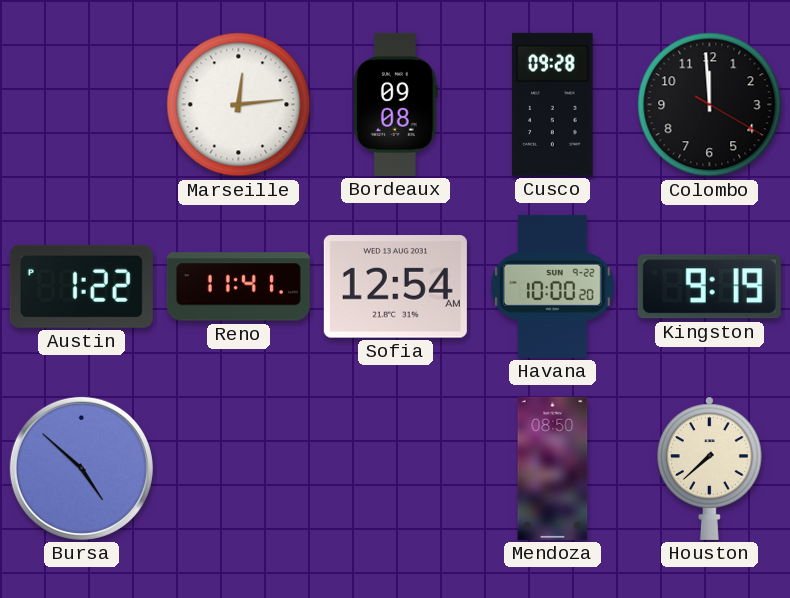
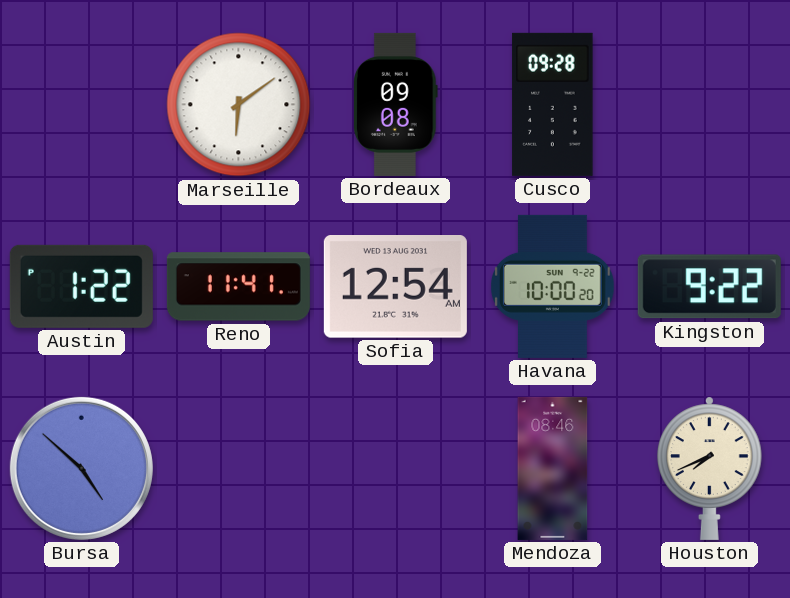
Marseille: 12:14 -> 6:09
Colombo: 11:59 -> none
Kingston: 9:19 -> 9:22
Mendoza: 08:50 -> 08:46
Houston: 7:38 -> 7:41
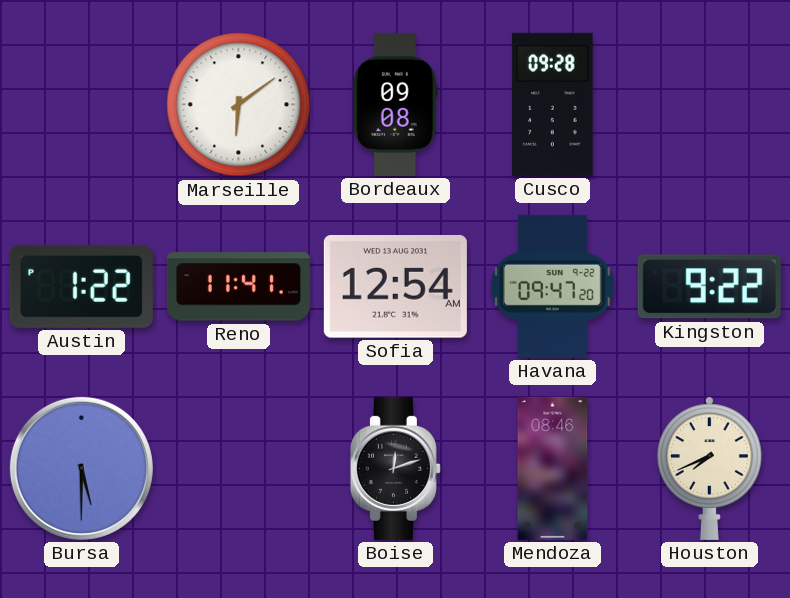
Havana: 10:00 -> 09:47
Bursa: 4:52 -> 5:30
Boise: none -> 12:12
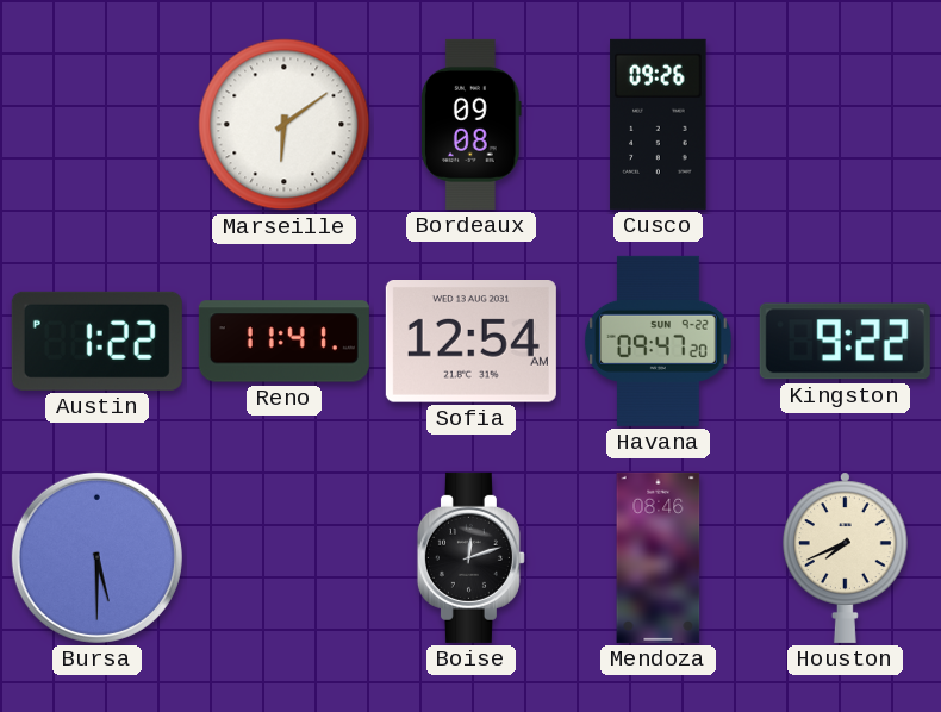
Cusco: 09:28 -> 09:26
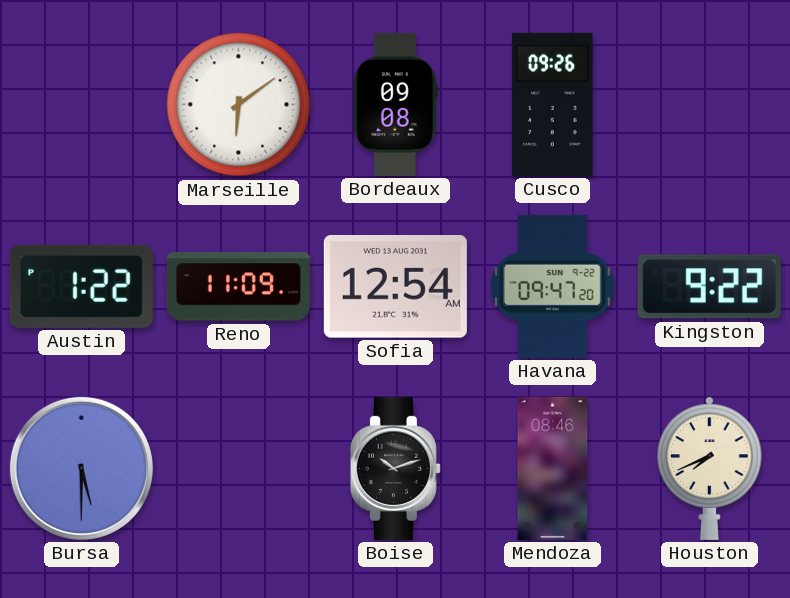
Reno: 11:41 -> 11:09
Boise: 12:12 -> 10:12
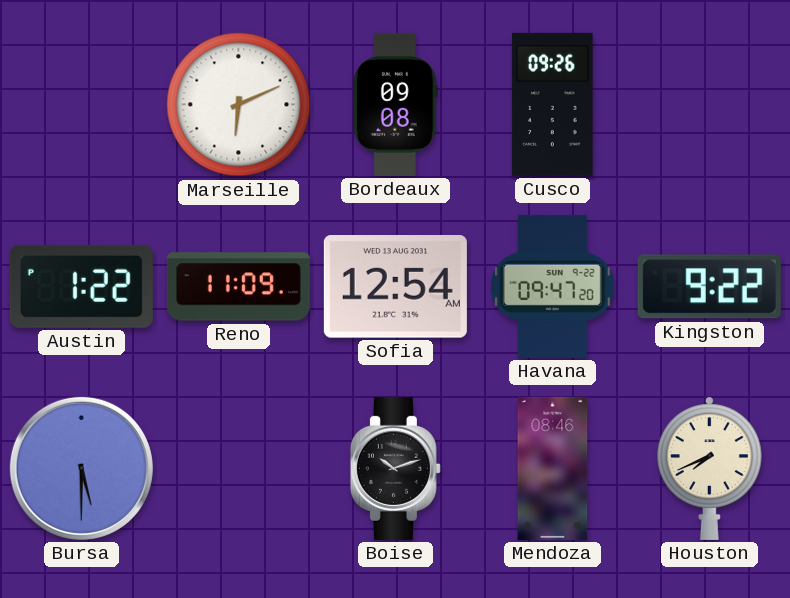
Marseille: 6:09 -> 6:11
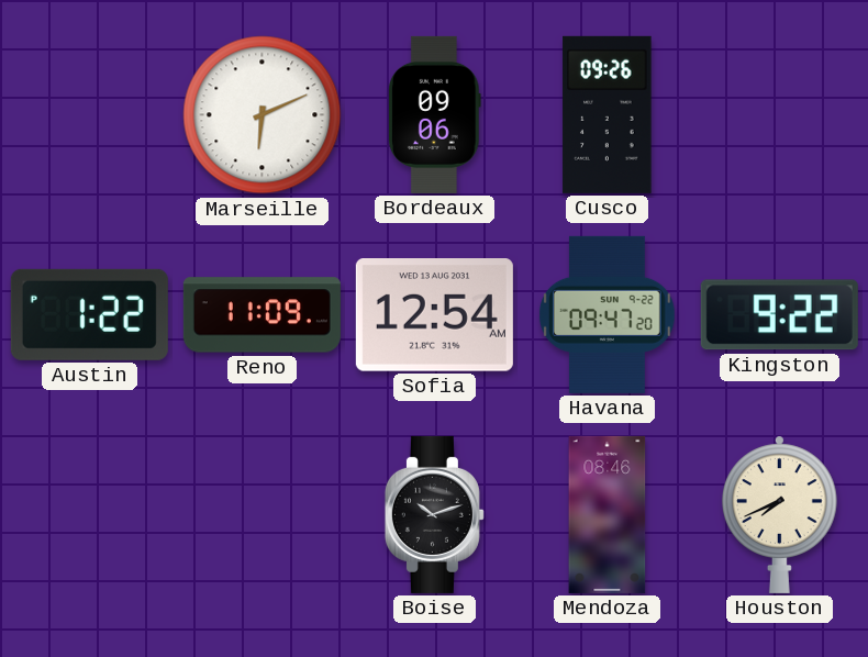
Bordeaux: 09:08 -> 09:06
Bursa: 5:30 -> none
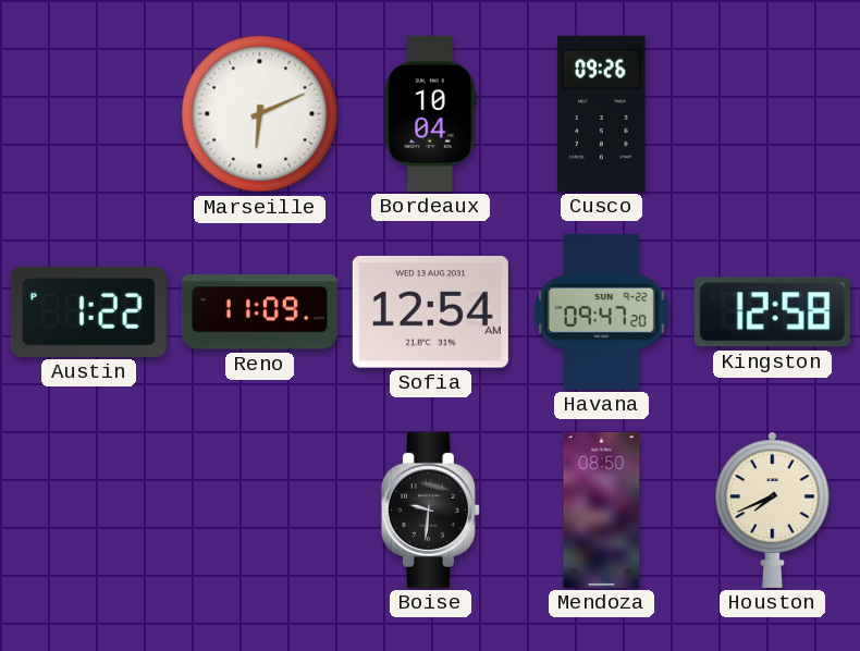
Bordeaux: 09:06 -> 10:04
Kingston: 9:22 -> 12:58
Boise: 10:12 -> 9:31
Mendoza: 08:46 -> 08:50
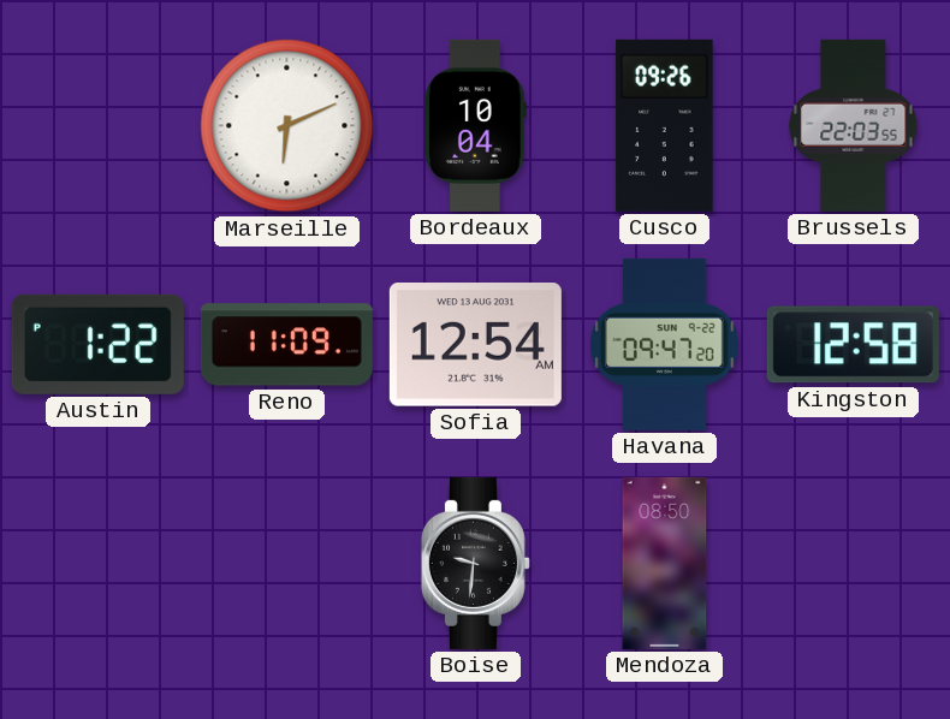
Brussels: none -> 22:03
Houston: 7:41 -> none
